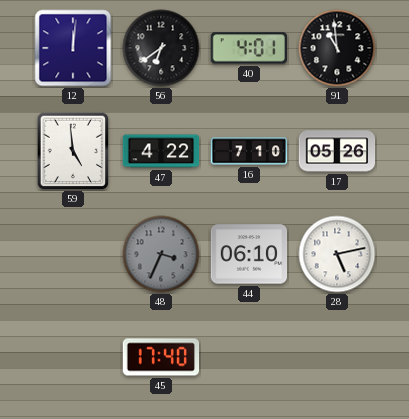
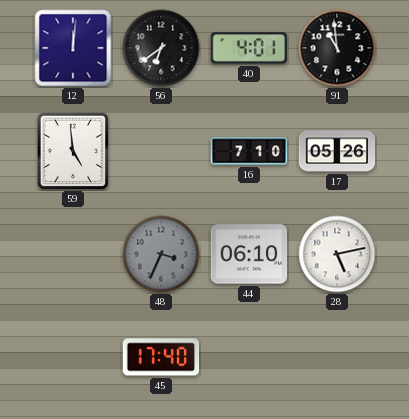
47: 4:22 -> none
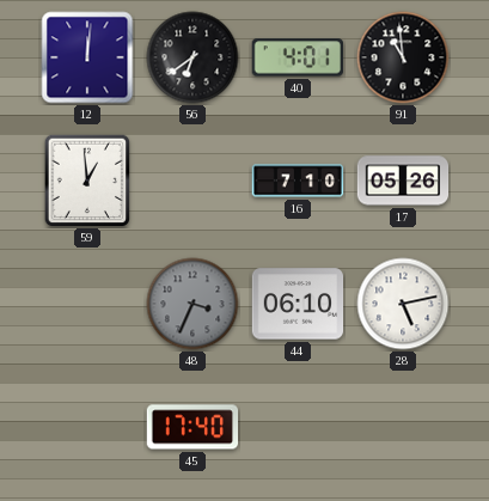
59: 4:59 -> 12:59
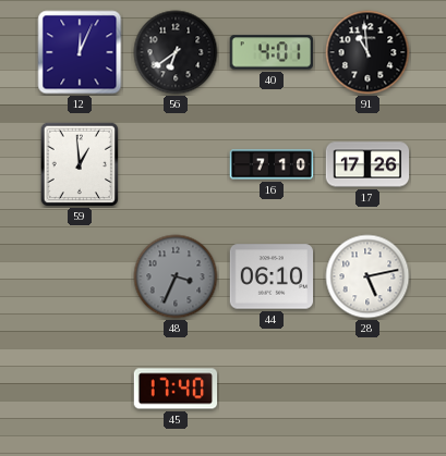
12: 12:01 -> 12:04
17: 05:26 -> 17:26
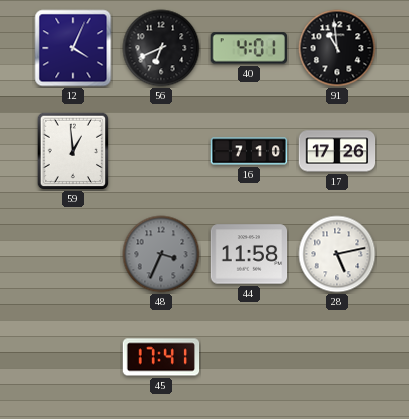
12: 12:04 -> 4:04
56: 6:39 -> 6:41
44: 06:10 -> 11:58
45: 17:40 -> 17:41
